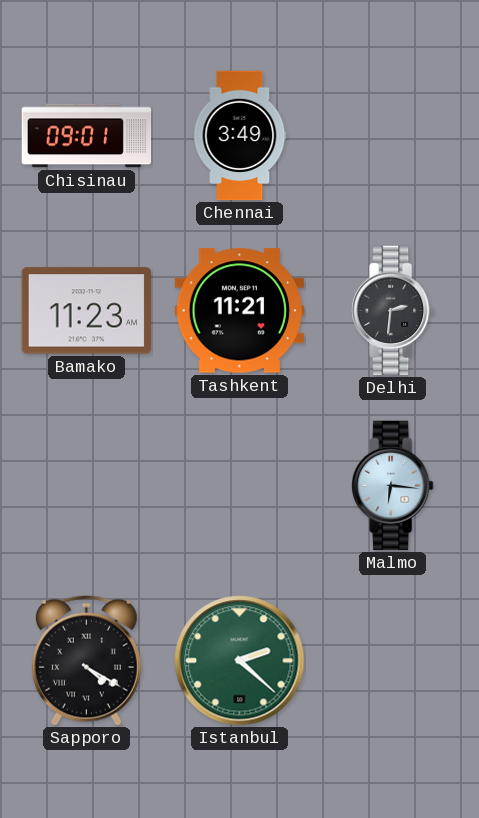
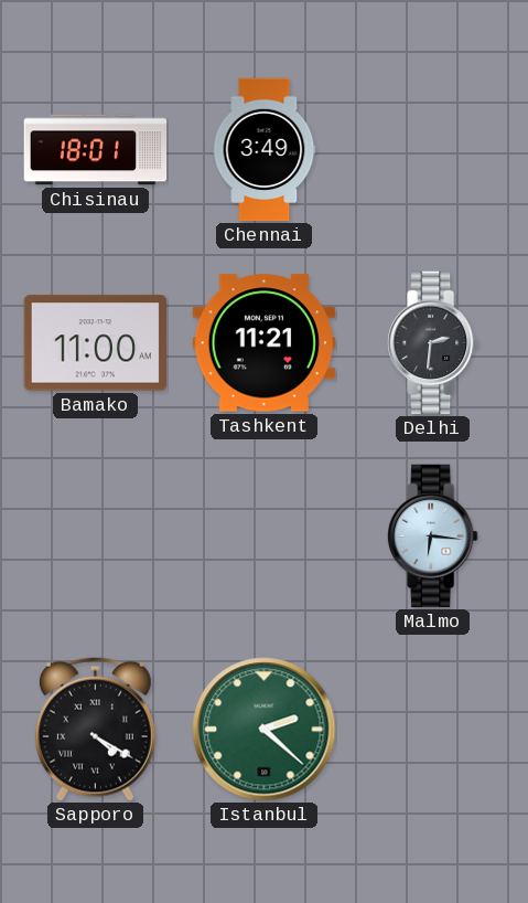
Chisinau: 09:01 -> 18:01
Bamako: 11:23 -> 11:00
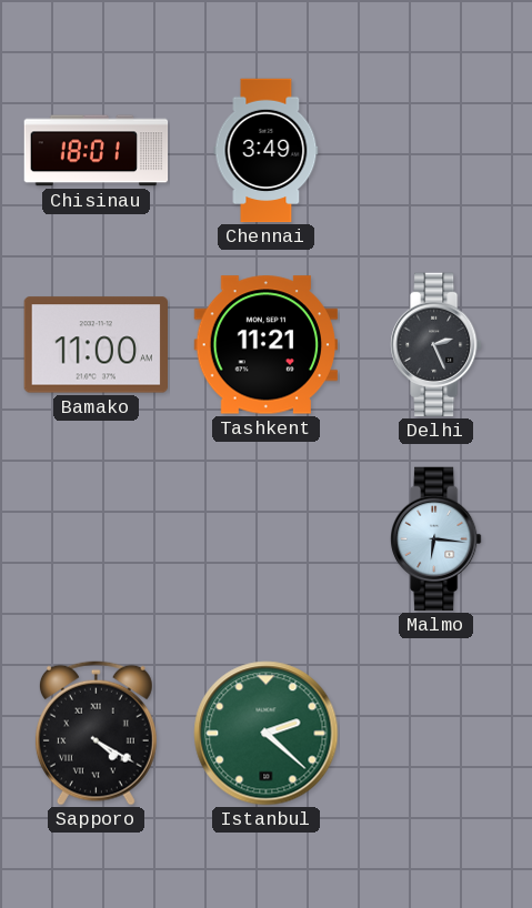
Delhi: 2:31 -> 2:26
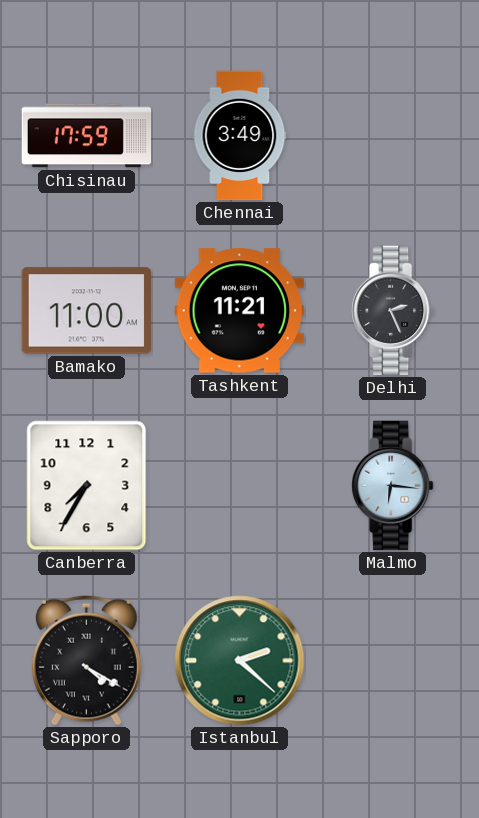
Chisinau: 18:01 -> 17:59
Canberra: none -> 7:35
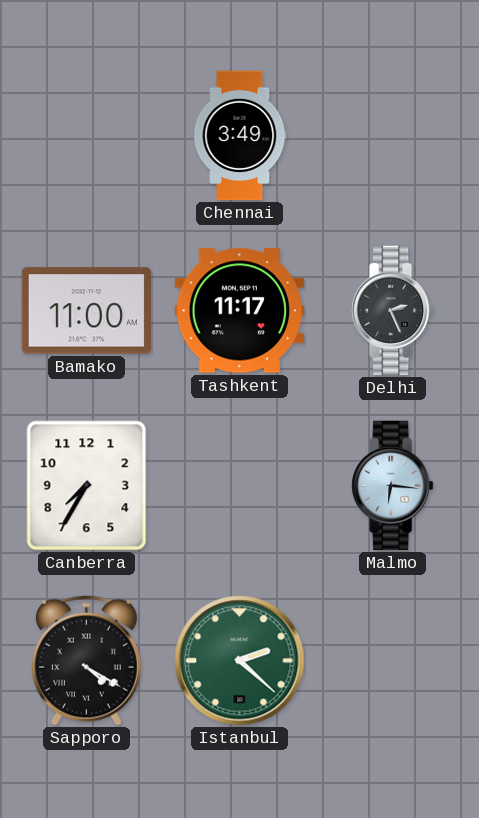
Chisinau: 17:59 -> none
Tashkent: 11:21 -> 11:17
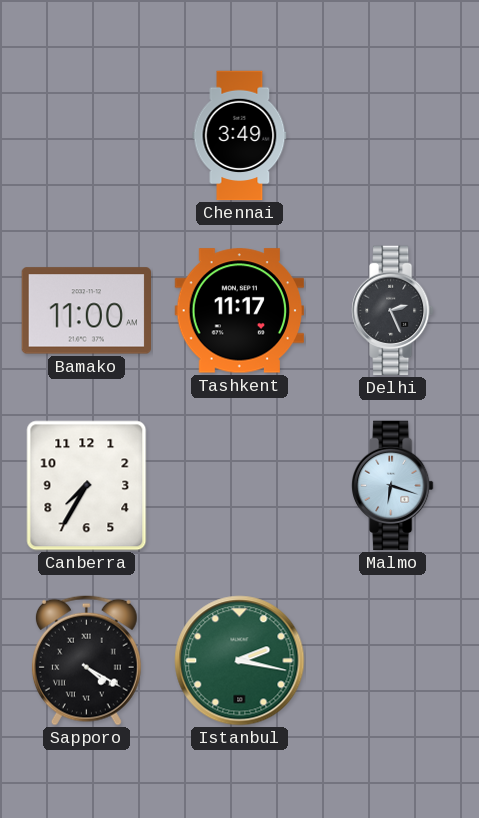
Malmo: 6:16 -> 6:18
Istanbul: 2:22 -> 2:17
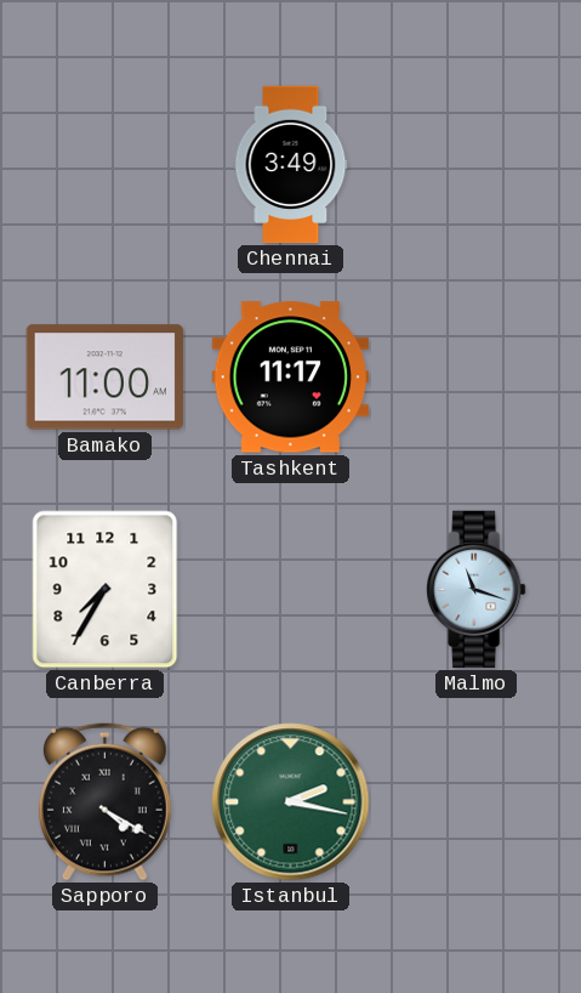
Delhi: 2:26 -> none
Malmo: 6:18 -> 11:18
